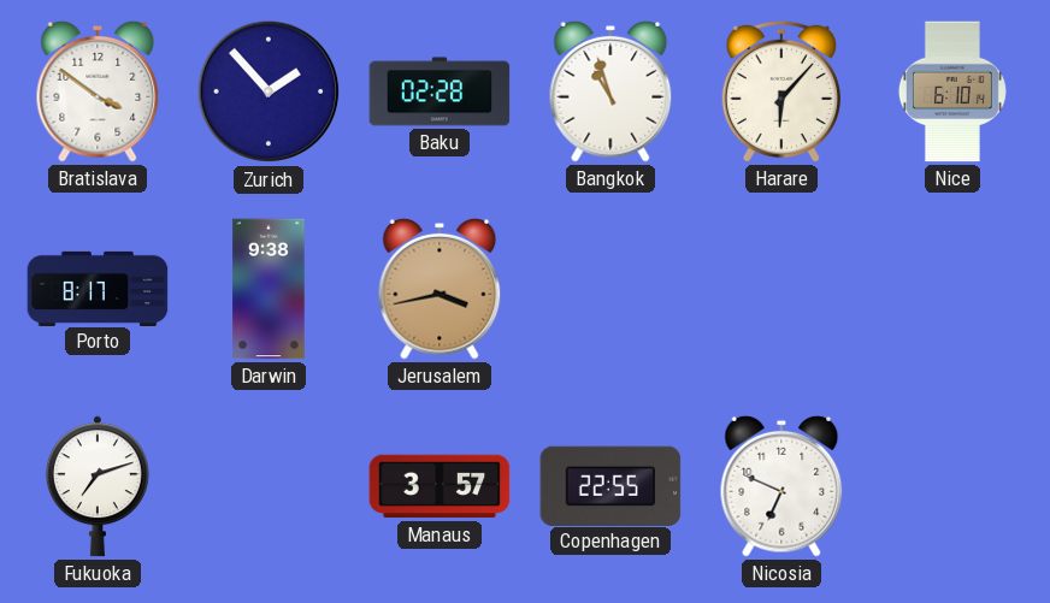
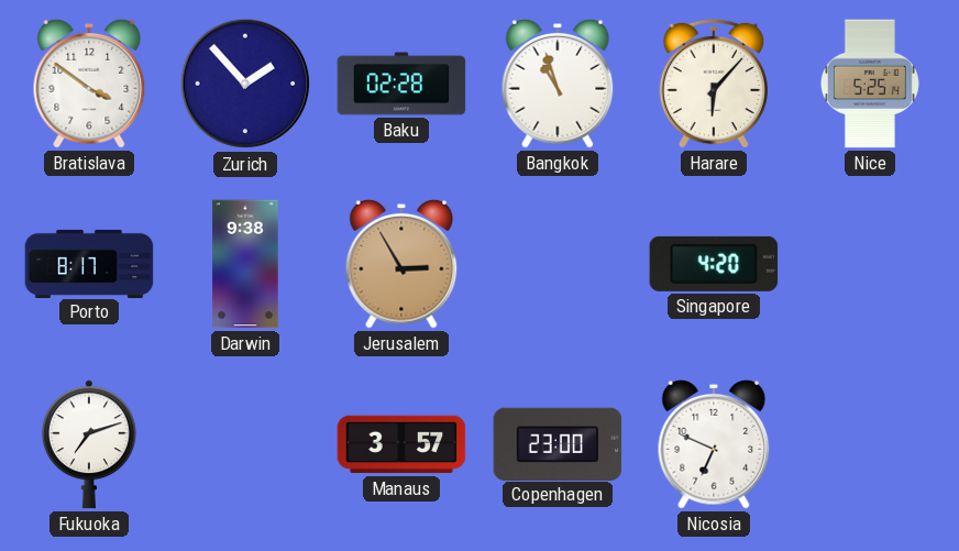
Nice: 6:10 -> 5:25
Jerusalem: 3:43 -> 2:55
Singapore: none -> 4:20
Copenhagen: 22:55 -> 23:00
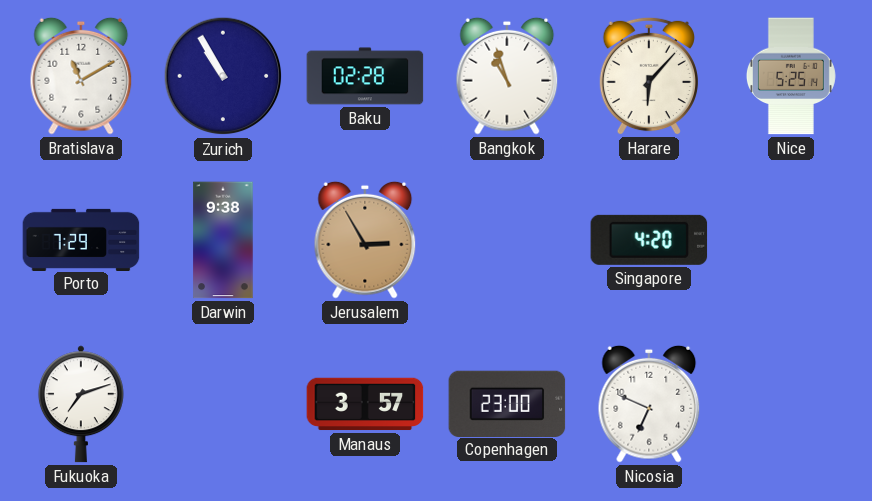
Bratislava: 3:51 -> 11:10
Zurich: 1:53 -> 10:55
Porto: 8:17 -> 7:29
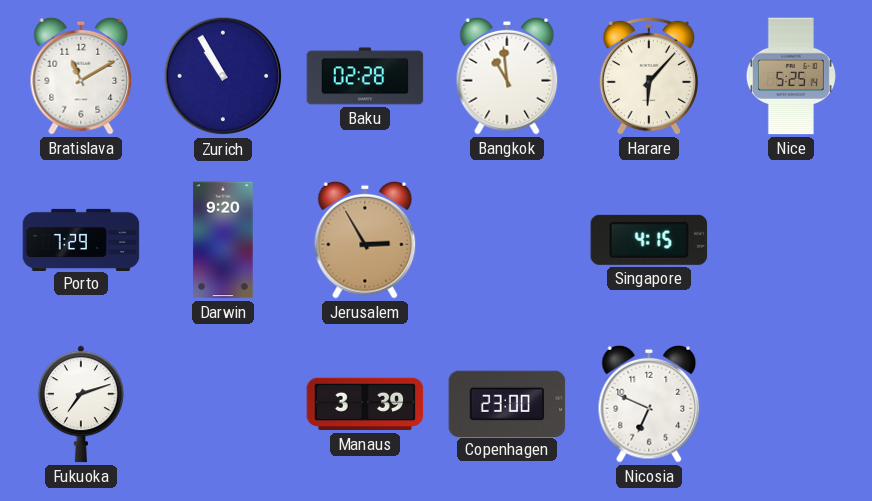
Bangkok: 10:57 -> 10:59
Darwin: 9:38 -> 9:20
Singapore: 4:20 -> 4:15
Manaus: 3:57 -> 3:39
